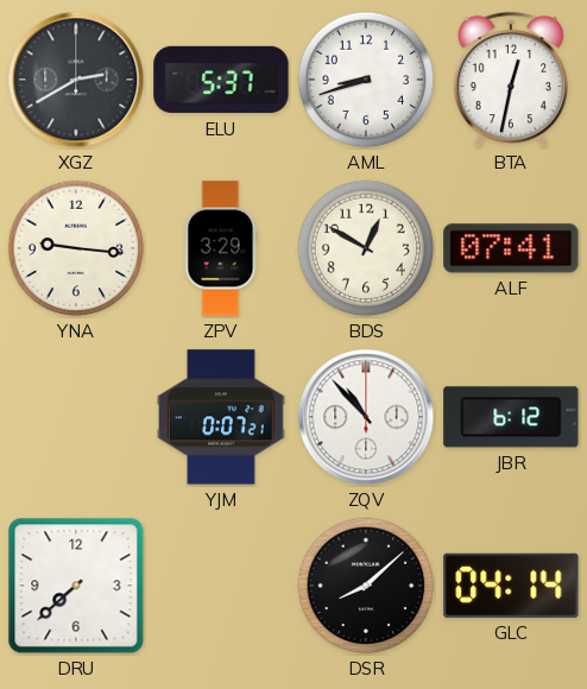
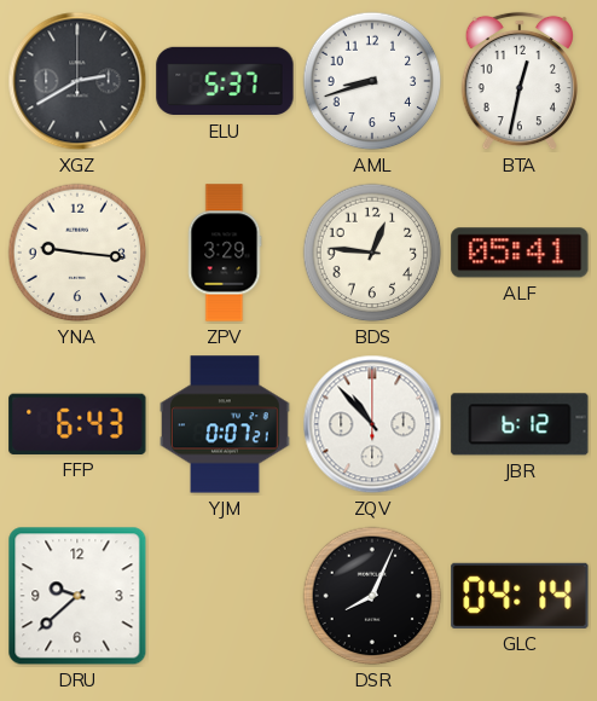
BDS: 12:50 -> 12:46
ALF: 07:41 -> 05:41
FFP: none -> 6:43
DRU: 7:38 -> 9:38
DSR: 8:08 -> 8:04
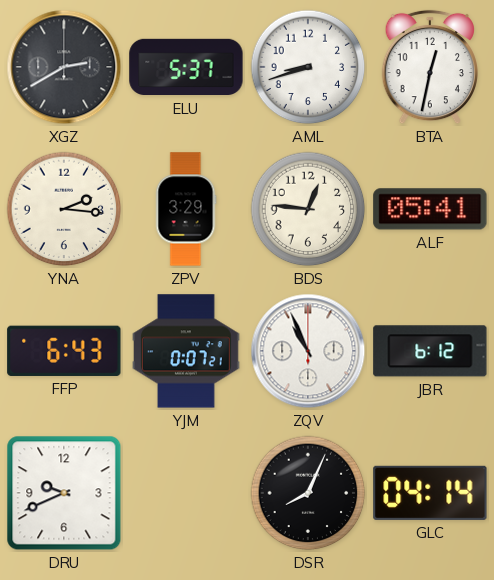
YNA: 9:16 -> 2:16
ZQV: 10:53 -> 10:56
DRU: 9:38 -> 9:41
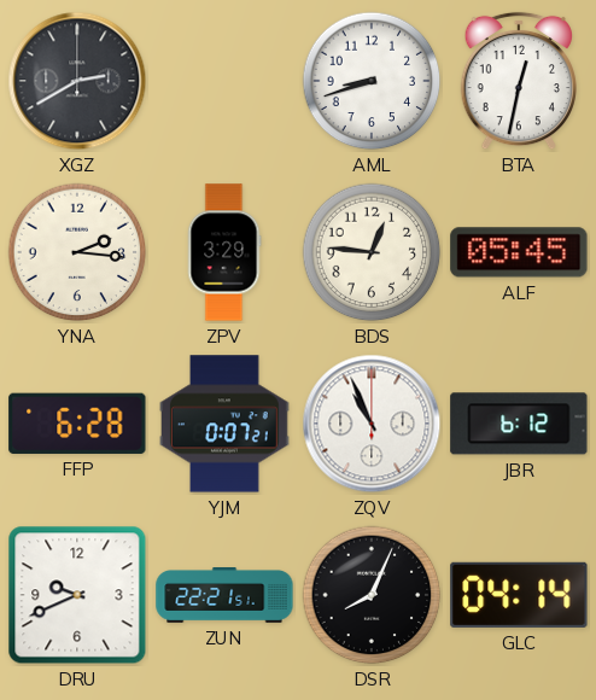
ELU: 5:37 -> none
ALF: 05:41 -> 05:45
FFP: 6:43 -> 6:28
ZUN: none -> 22:21
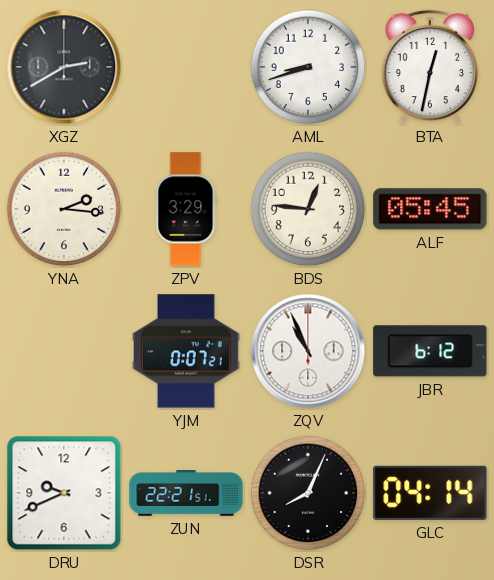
FFP: 6:28 -> none
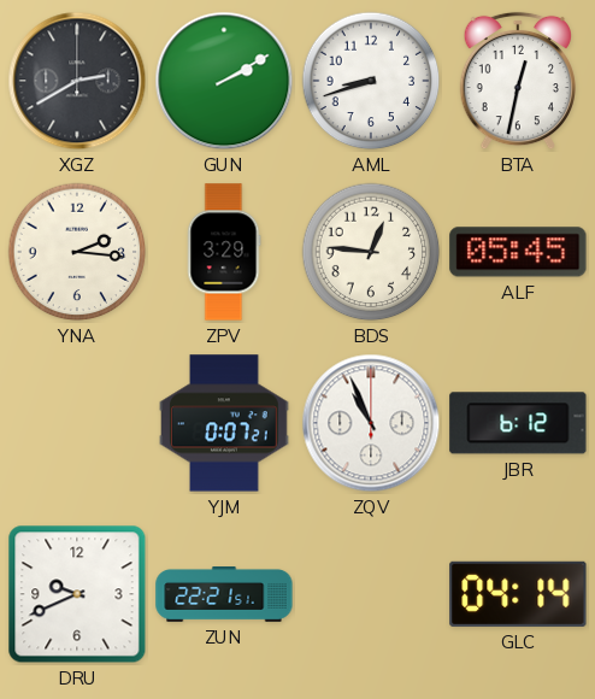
GUN: none -> 2:10
DSR: 8:04 -> none
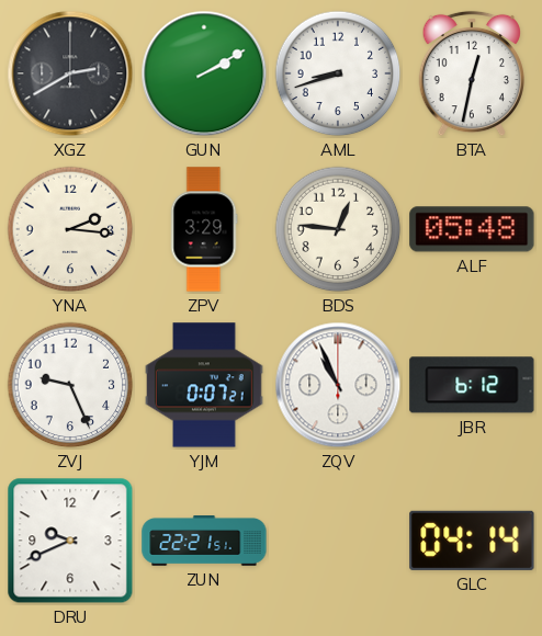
ALF: 05:45 -> 05:48
ZVJ: none -> 9:26
